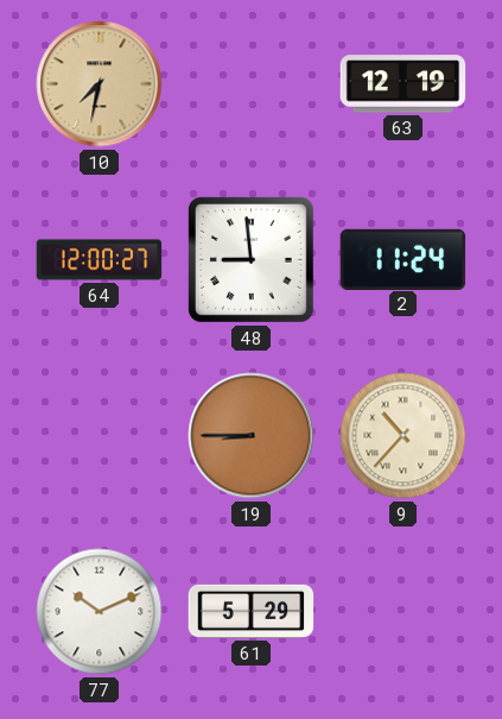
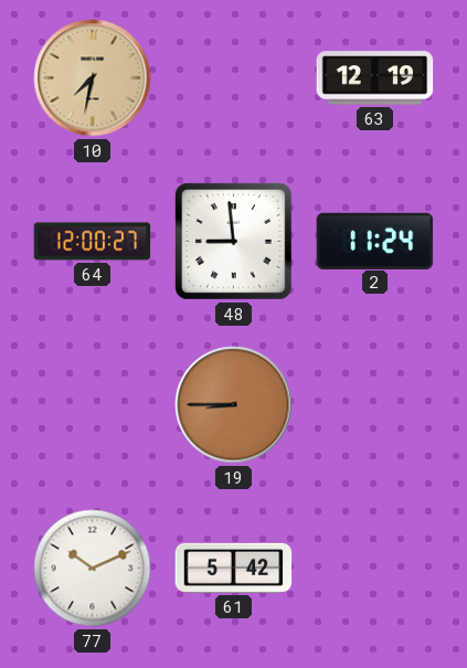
9: 10:37 -> none
61: 5:29 -> 5:42
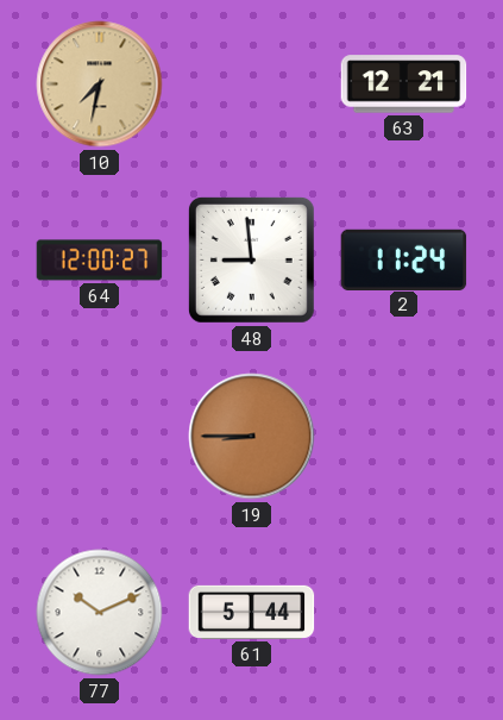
63: 12:19 -> 12:21
61: 5:42 -> 5:44
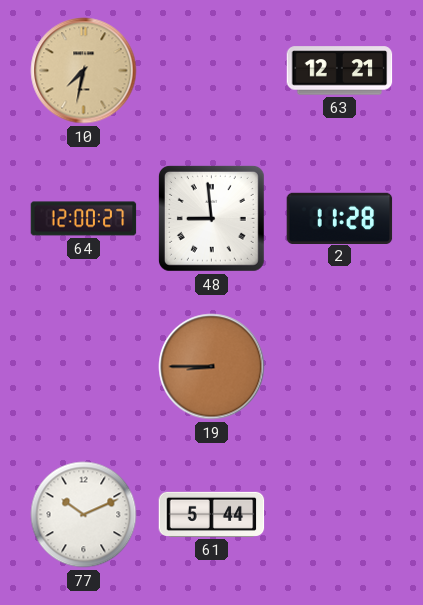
2: 11:24 -> 11:28
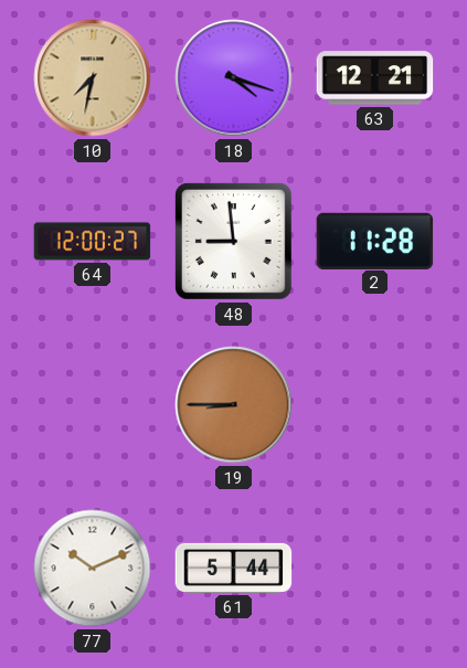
18: none -> 4:18
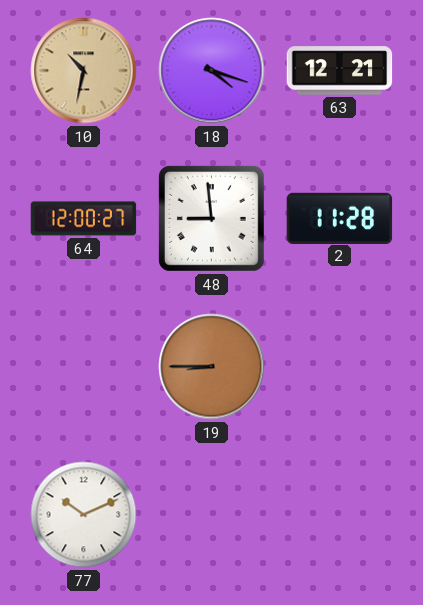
10: 7:32 -> 10:32
61: 5:44 -> none
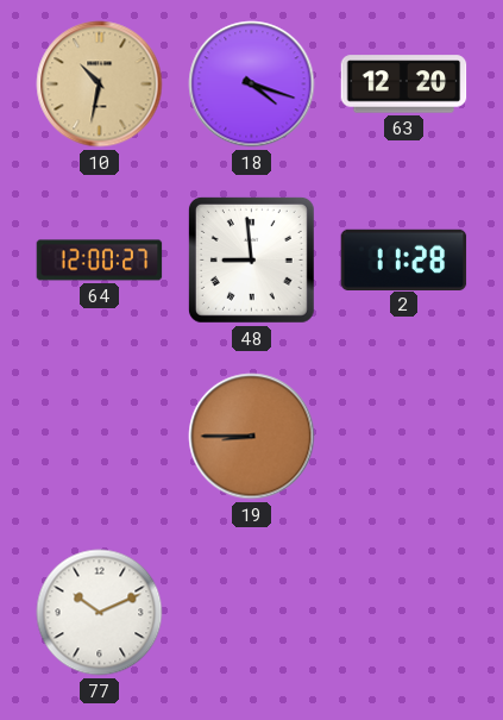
63: 12:21 -> 12:20
